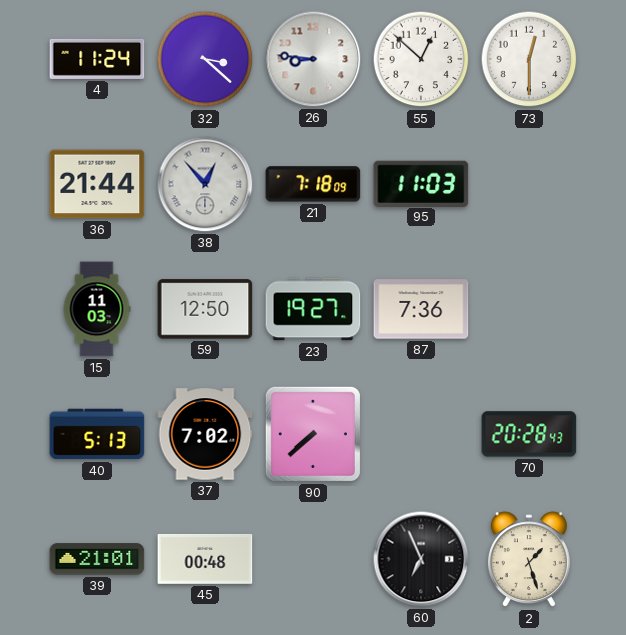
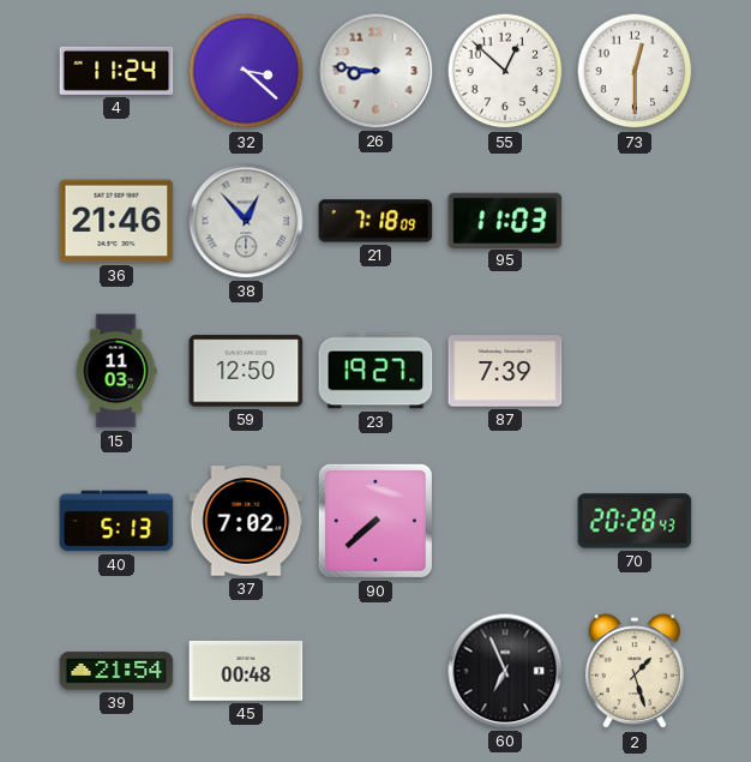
36: 21:44 -> 21:46
87: 7:36 -> 7:39
39: 21:01 -> 21:54
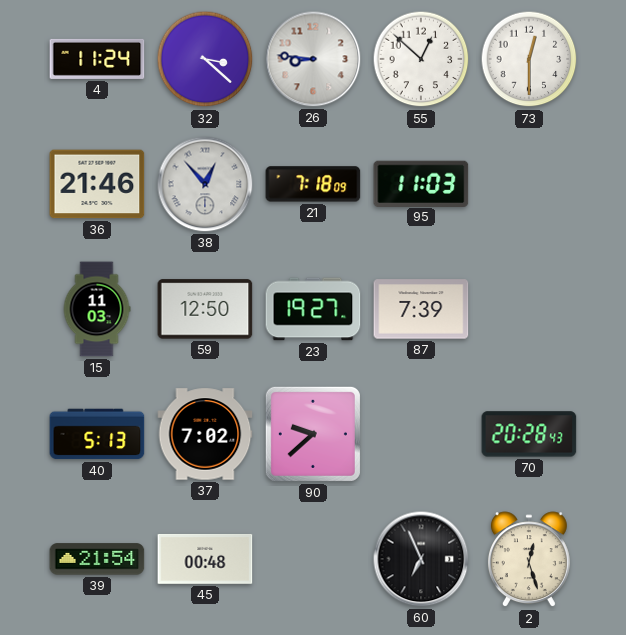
90: 7:38 -> 9:38
2: 1:27 -> 12:27
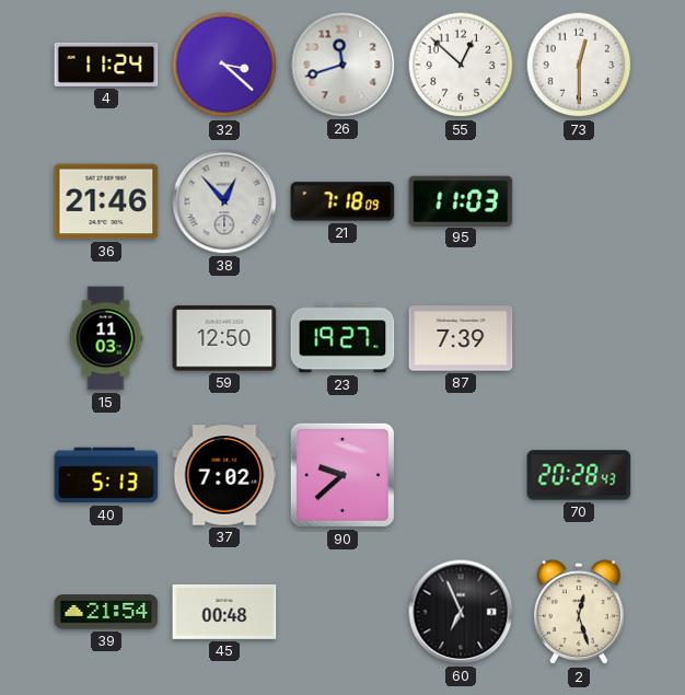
26: 8:46 -> 11:42
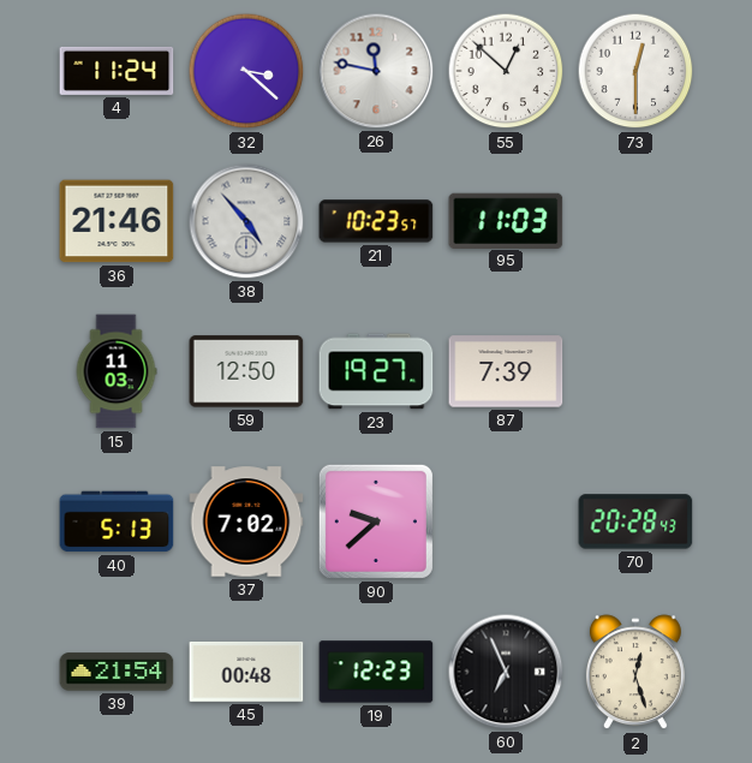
26: 11:42 -> 11:47
38: 12:53 -> 4:53
21: 7:18 -> 10:23
19: none -> 12:23
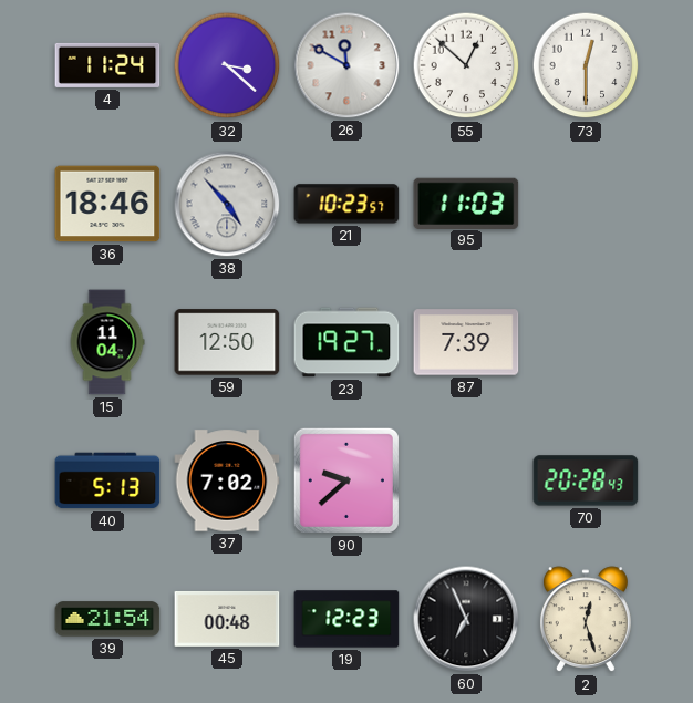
26: 11:47 -> 11:50
36: 21:46 -> 18:46
15: 11:03 -> 11:04
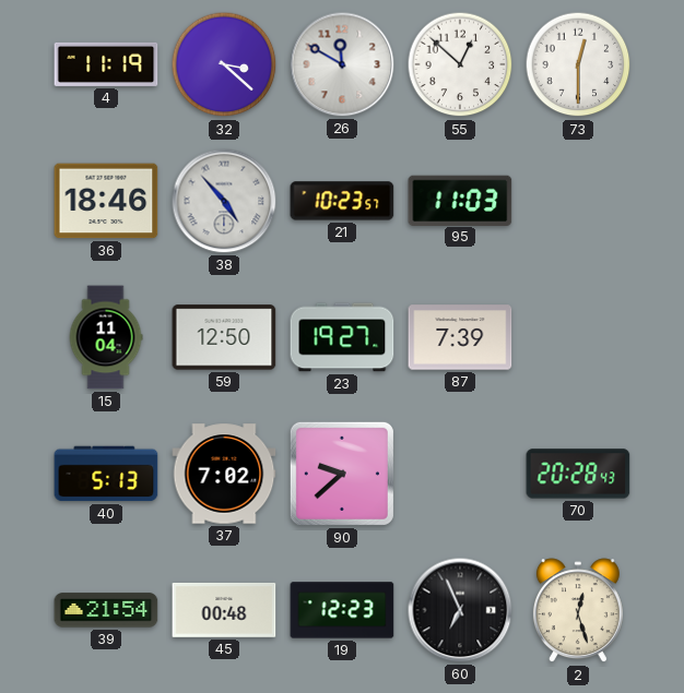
4: 11:24 -> 11:19
